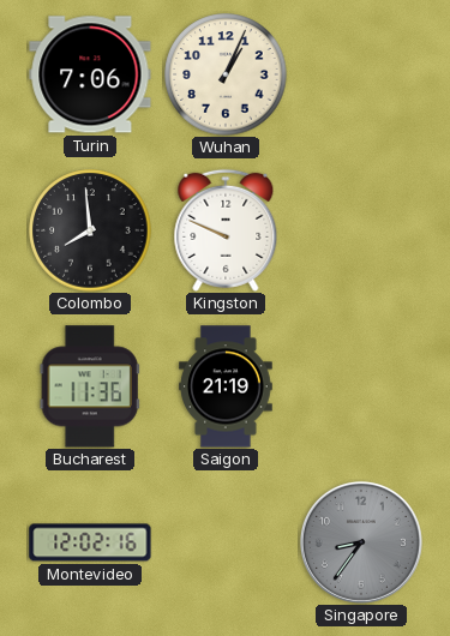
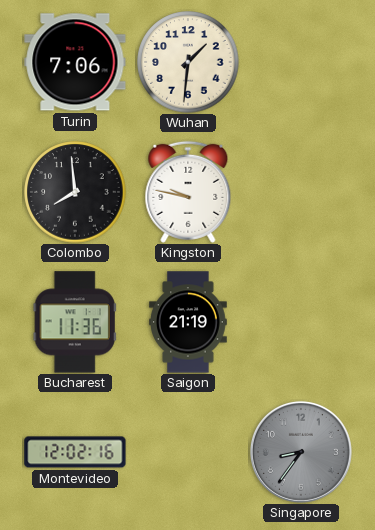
Wuhan: 1:04 -> 1:31
Kingston: 9:49 -> 9:47
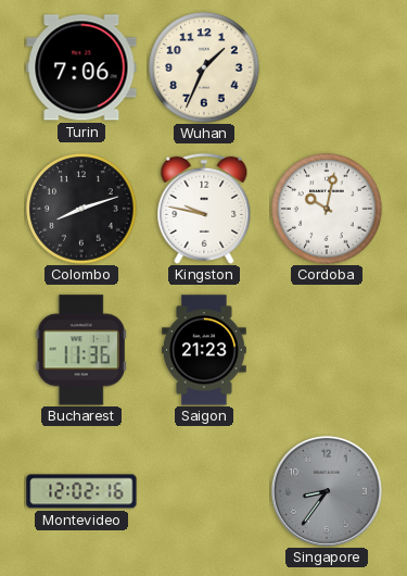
Wuhan: 1:31 -> 1:34
Colombo: 7:59 -> 8:12
Cordoba: none -> 10:02
Saigon: 21:19 -> 21:23
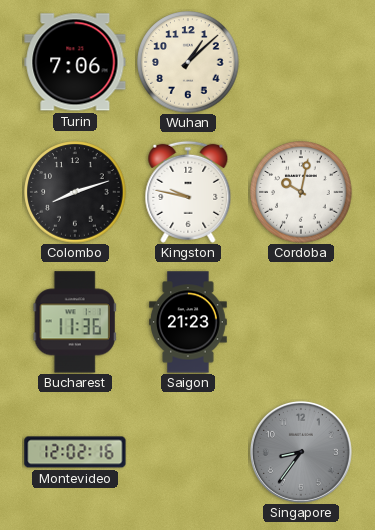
Wuhan: 1:34 -> 1:08
